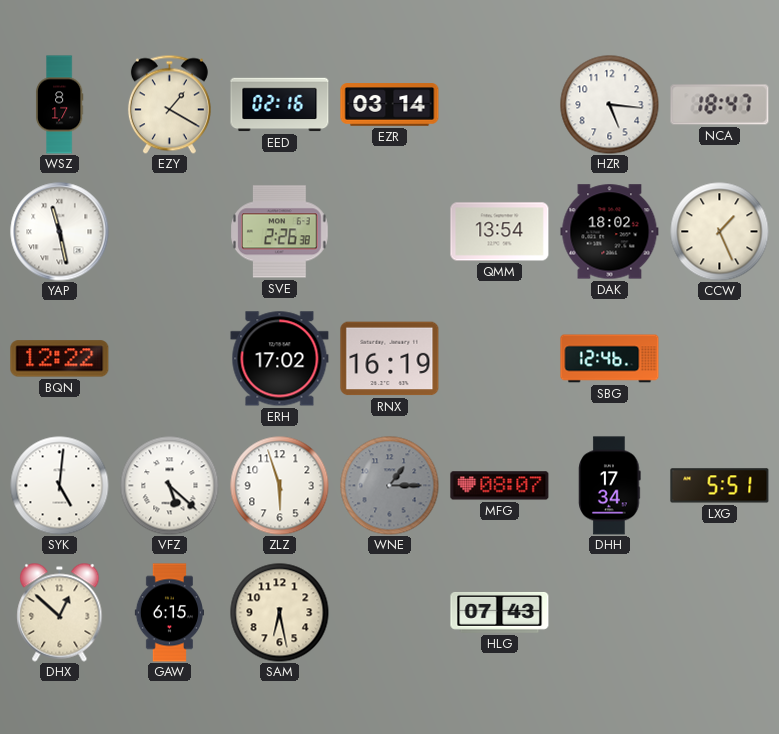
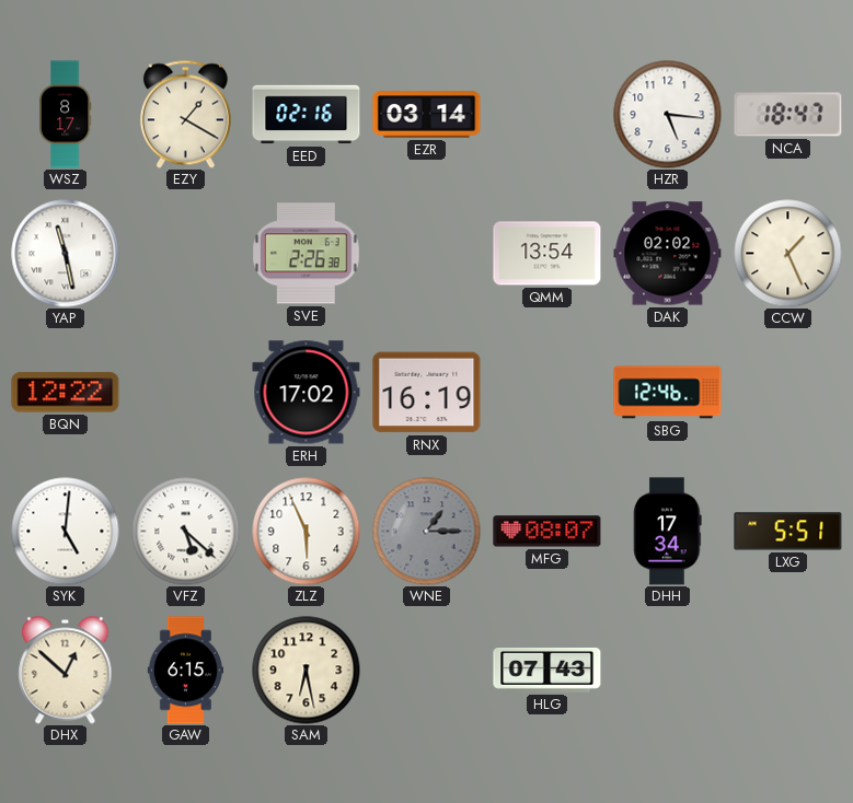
DAK: 18:02 -> 02:02
ZLZ: 5:57 -> 5:56
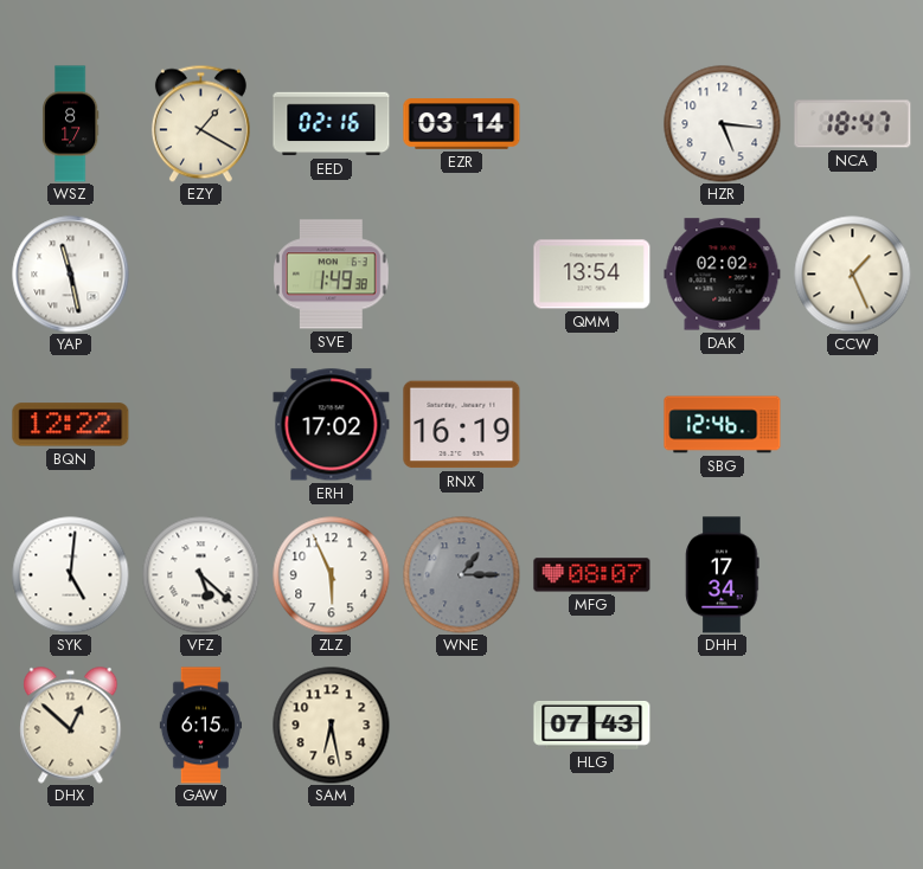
SVE: 2:26 -> 1:49
LXG: 5:51 -> none
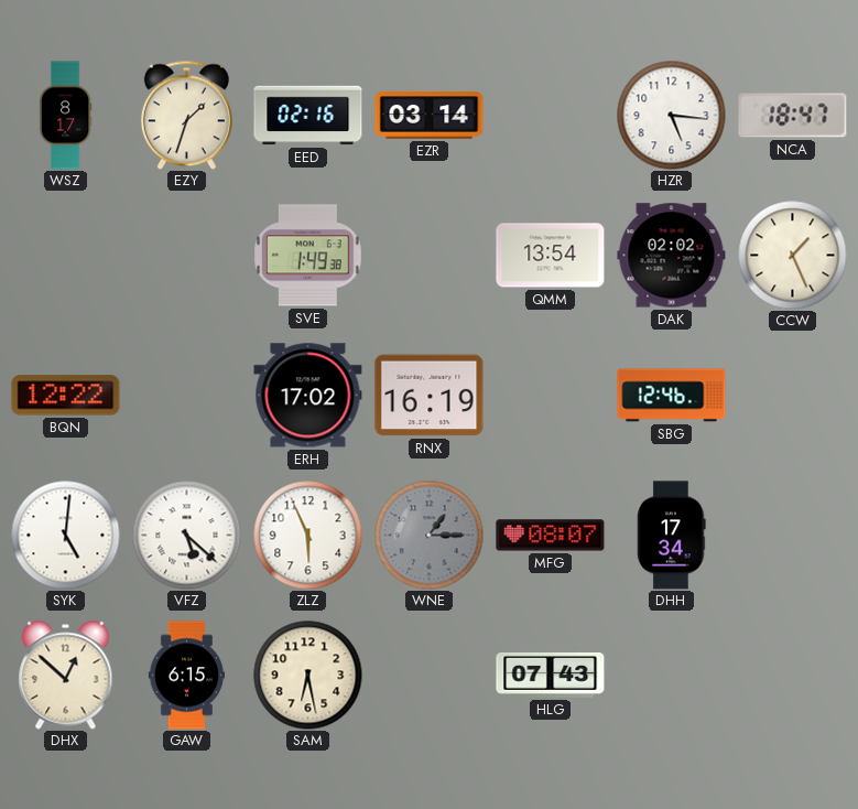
EZY: 1:20 -> 1:33
YAP: 11:28 -> none
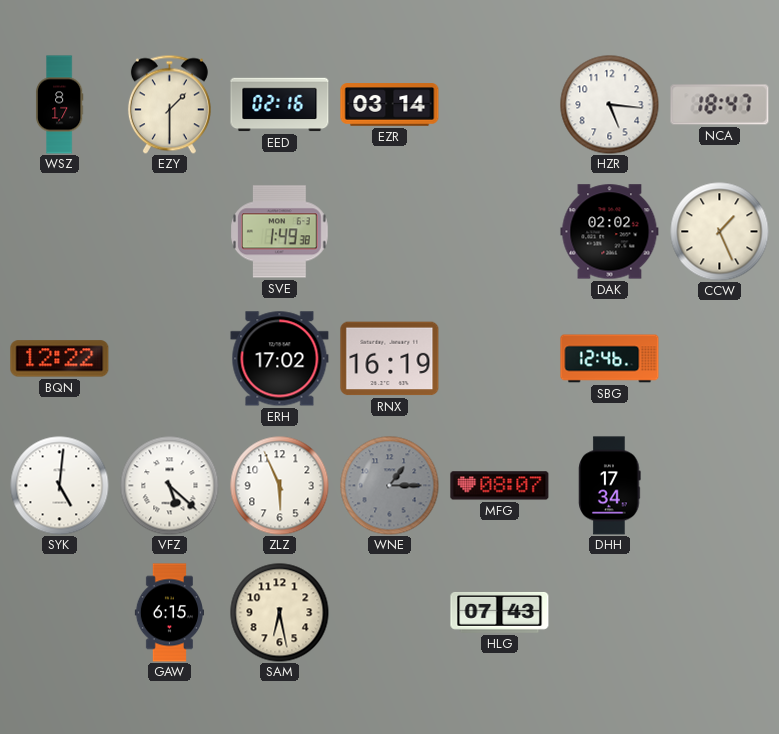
EZY: 1:33 -> 1:30
QMM: 13:54 -> none
DHX: 12:52 -> none
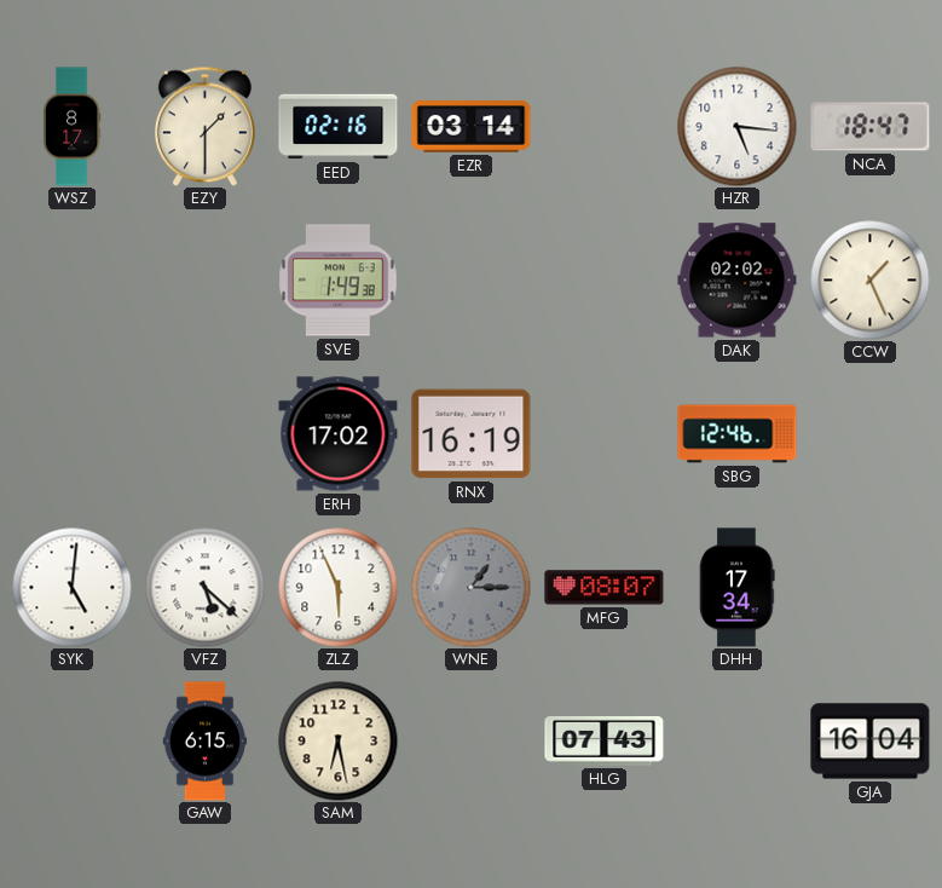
BQN: 12:22 -> none
GJA: none -> 16:04
